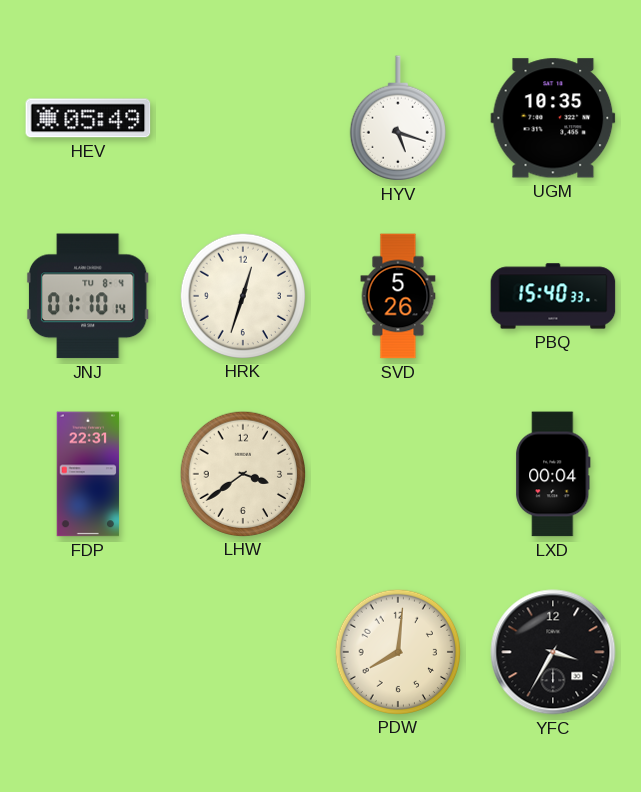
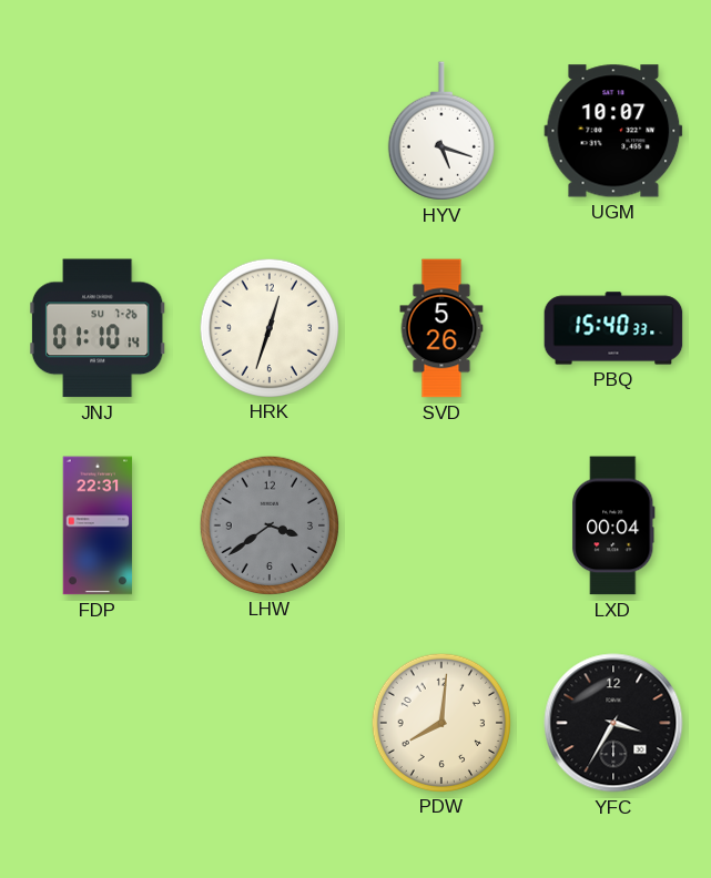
HEV: 05:49 -> none
UGM: 10:35 -> 10:07
JNJ date: TU 8-4 -> SU 7-26
LHW dial: cream -> grey
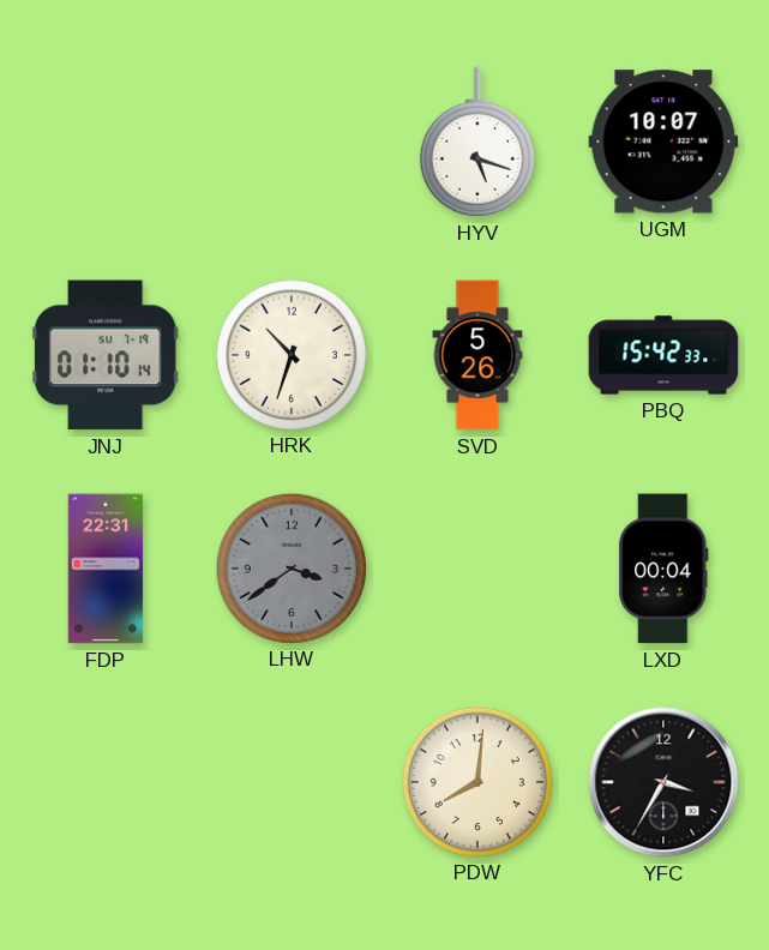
JNJ date: SU 7-26 -> SU 7-19
HRK: 12:33 -> 10:33
PBQ: 15:40 -> 15:42
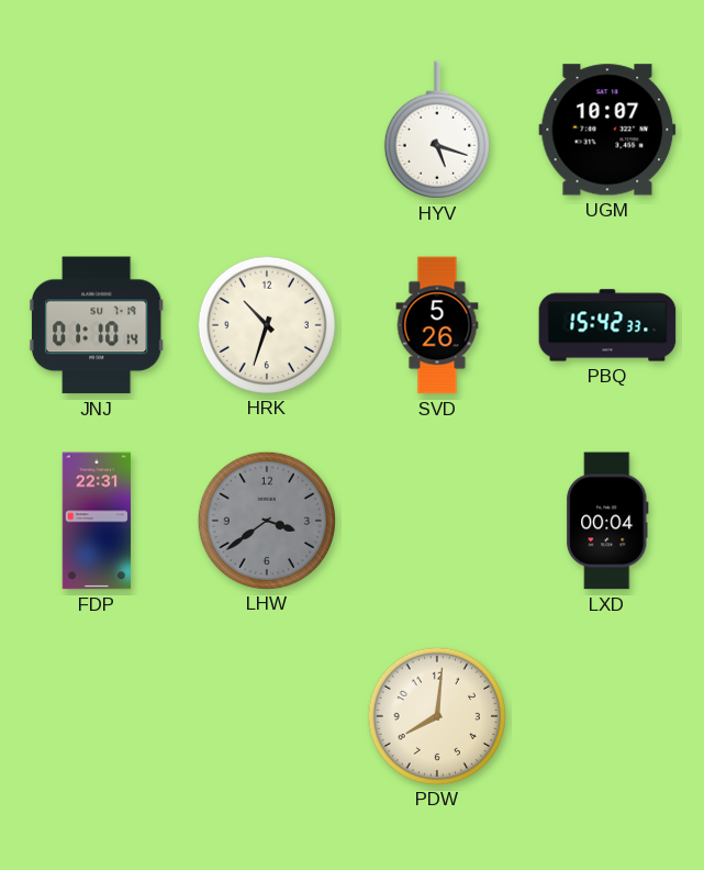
YFC: 3:35 -> none
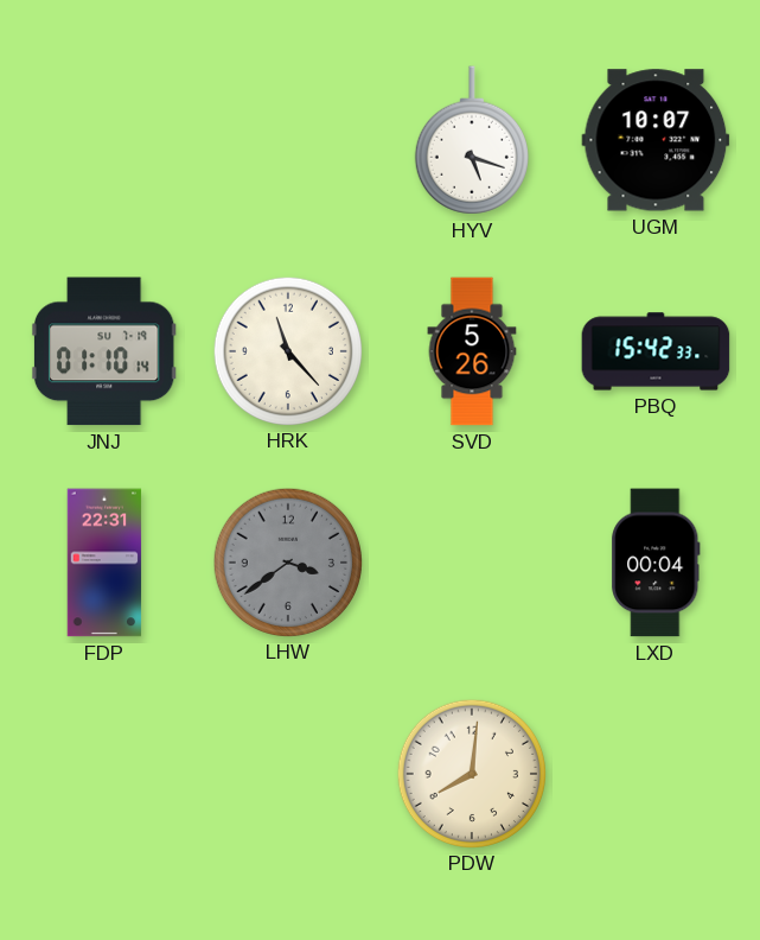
HRK: 10:33 -> 11:23
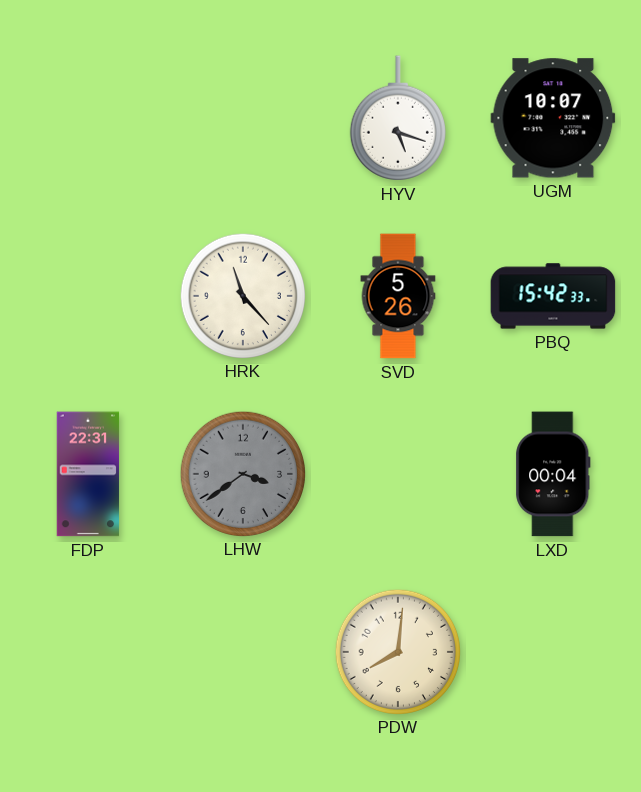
JNJ: 01:10 -> none
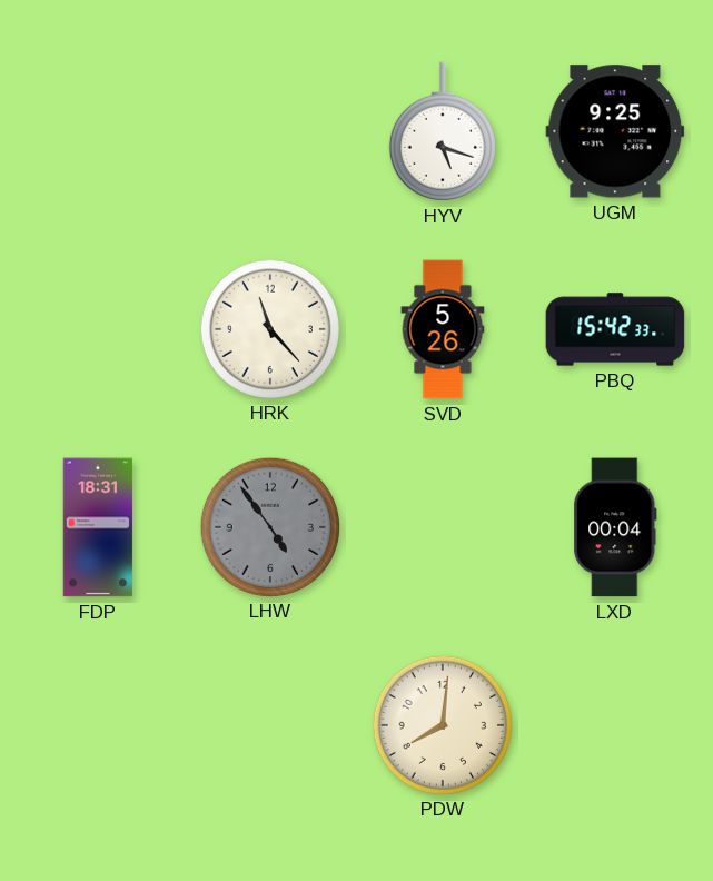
UGM: 10:07 -> 9:25
FDP: 22:31 -> 18:31
LHW: 3:39 -> 4:54
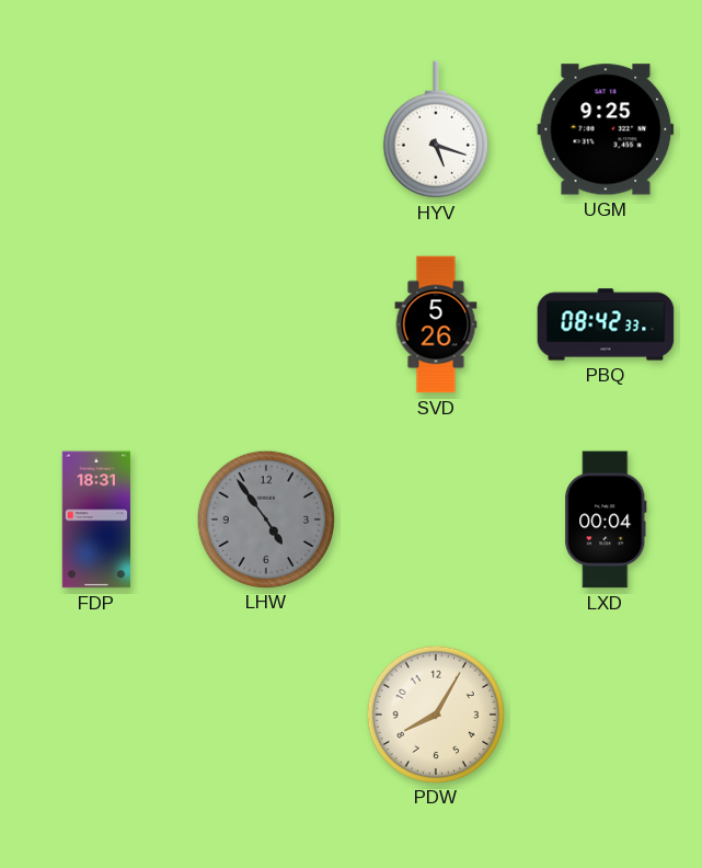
HRK: 11:23 -> none
PBQ: 15:42 -> 08:42
PDW: 8:01 -> 8:05
